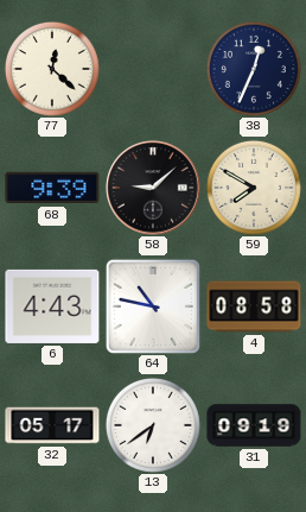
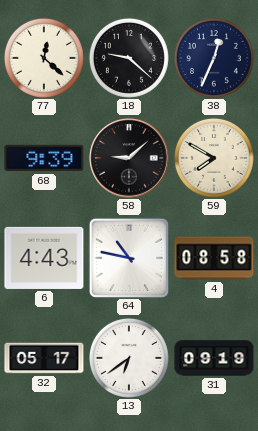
18: none -> 9:22
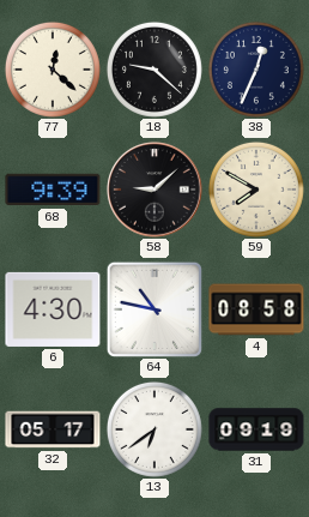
6: 4:43 -> 4:30
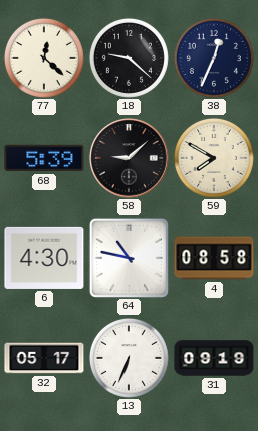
68: 9:39 -> 5:39
13: 6:39 -> 6:34
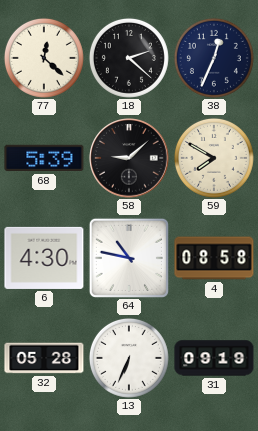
18: 9:22 -> 2:22
32: 05:17 -> 05:28
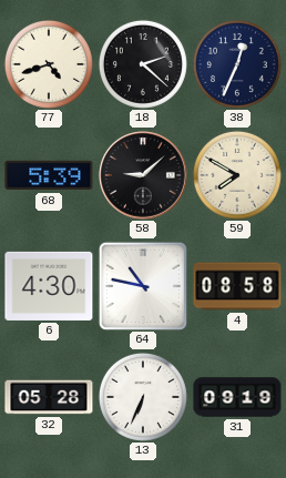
77: 12:22 -> 4:42
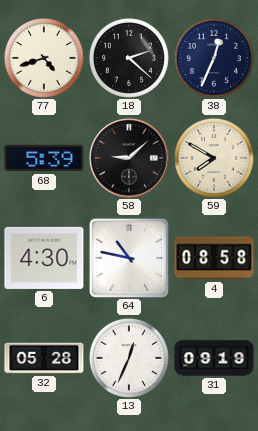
13: 6:34 -> 12:34
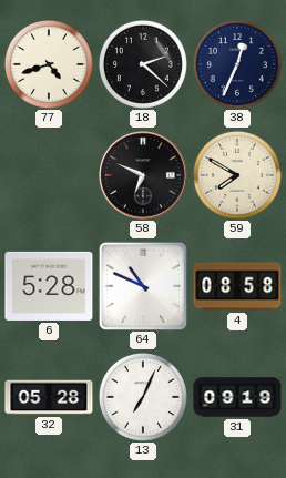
68: 5:39 -> none
58: 9:08 -> 6:49
6: 4:30 -> 5:28
64: 10:47 -> 10:49
13: 12:34 -> 7:04
